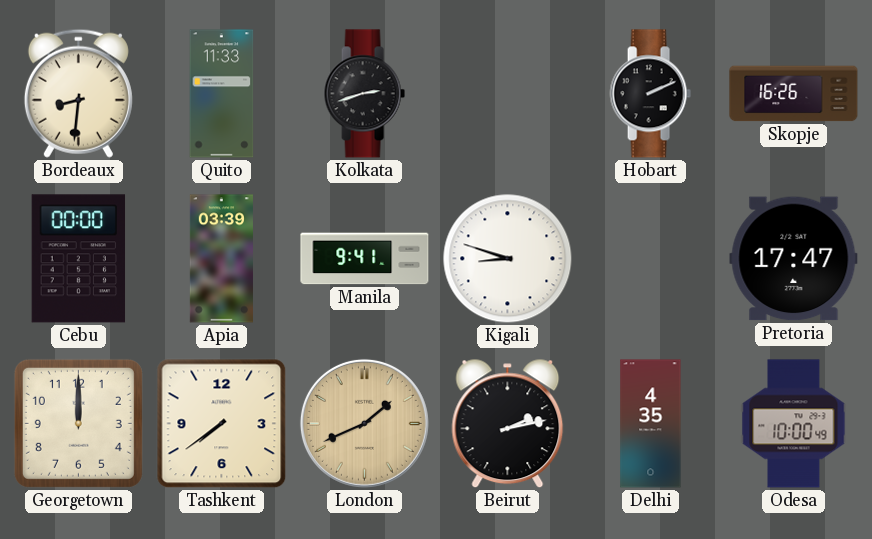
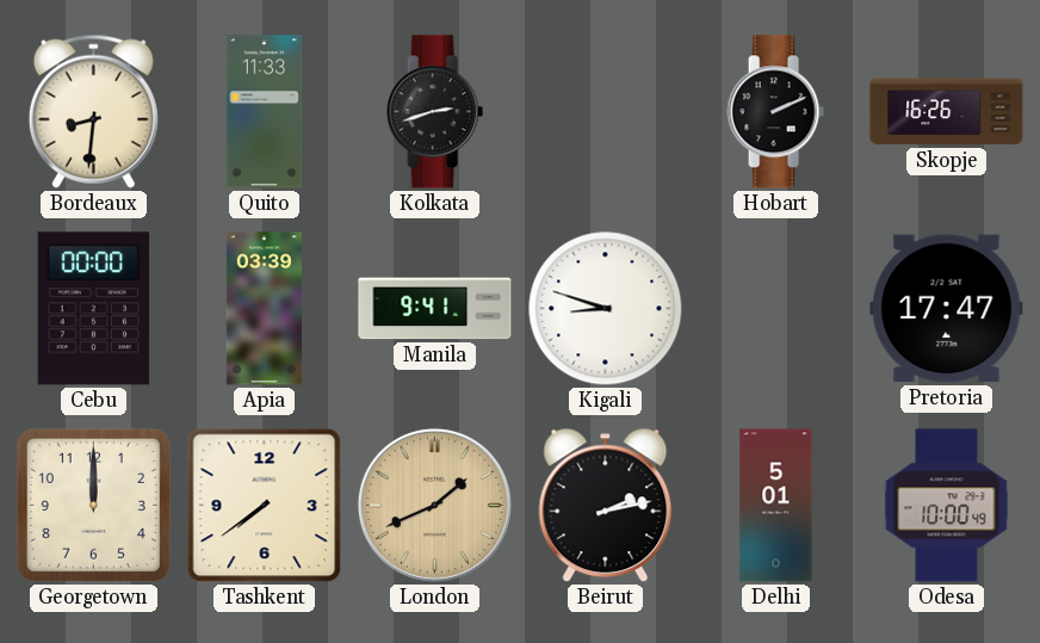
Delhi: 4:35 -> 5:01
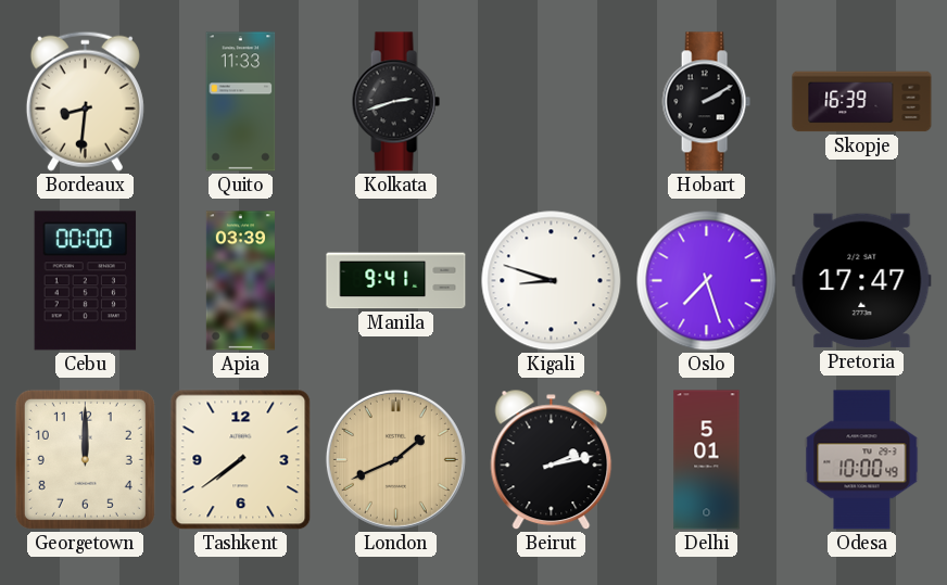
Hobart: 2:11 -> 2:10
Skopje: 16:26 -> 16:39
Oslo: none -> 7:27
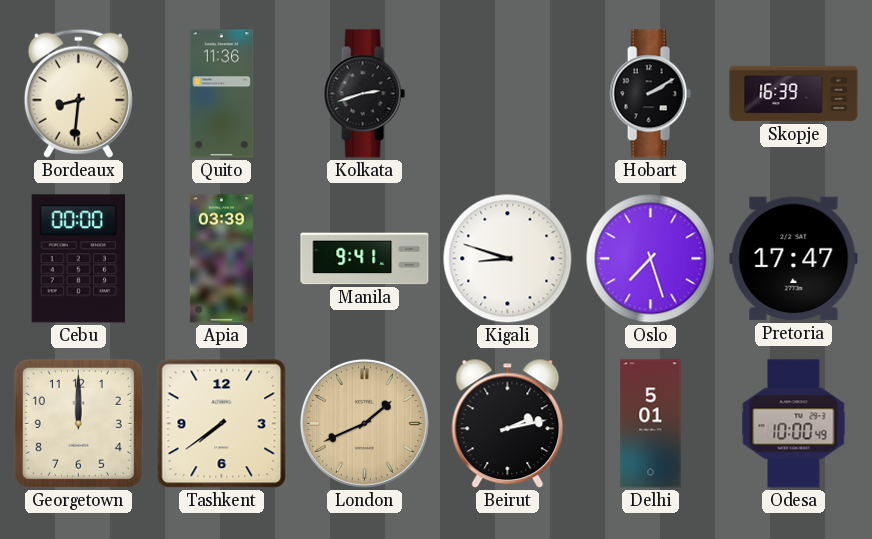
Quito: 11:33 -> 11:36
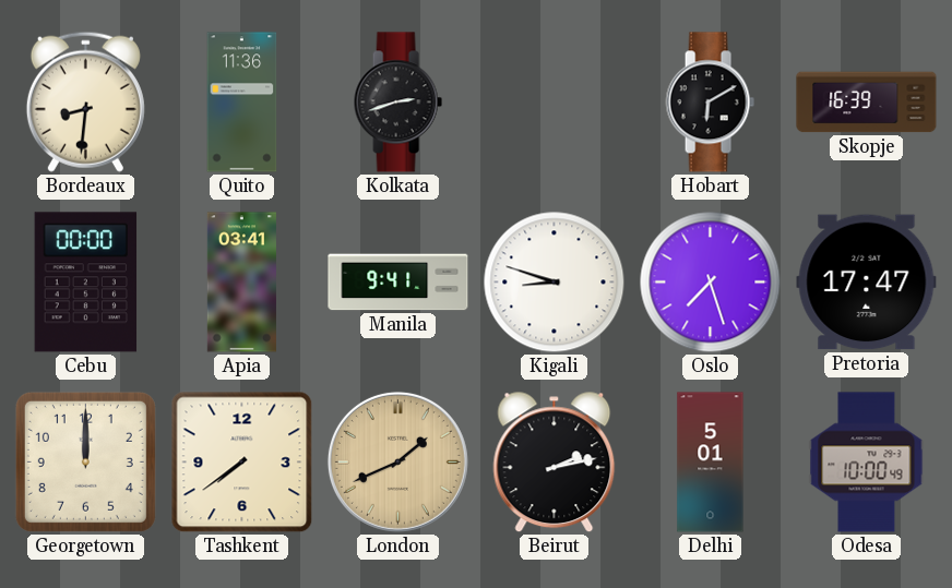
Hobart: 2:10 -> 6:10
Apia: 03:39 -> 03:41
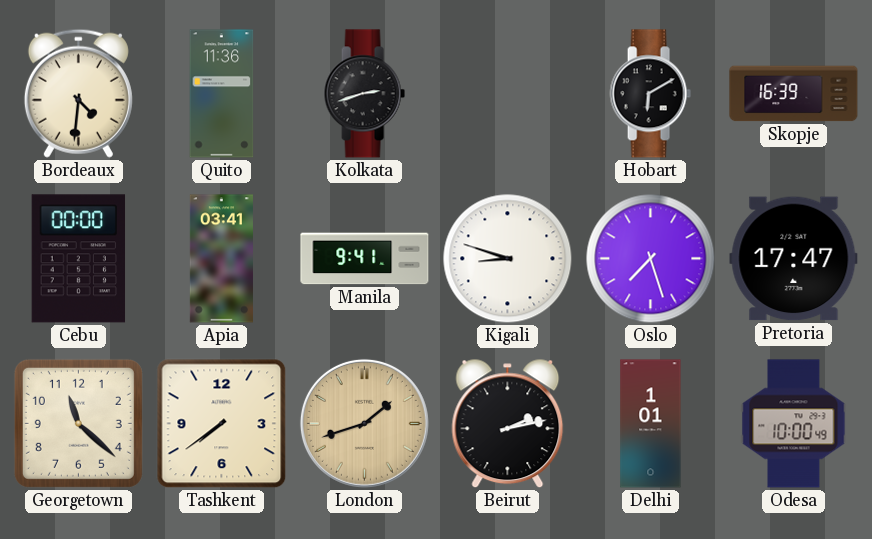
Bordeaux: 8:31 -> 4:31
Georgetown: 12:00 -> 11:22
London: 1:41 -> 1:42
Delhi: 5:01 -> 1:01
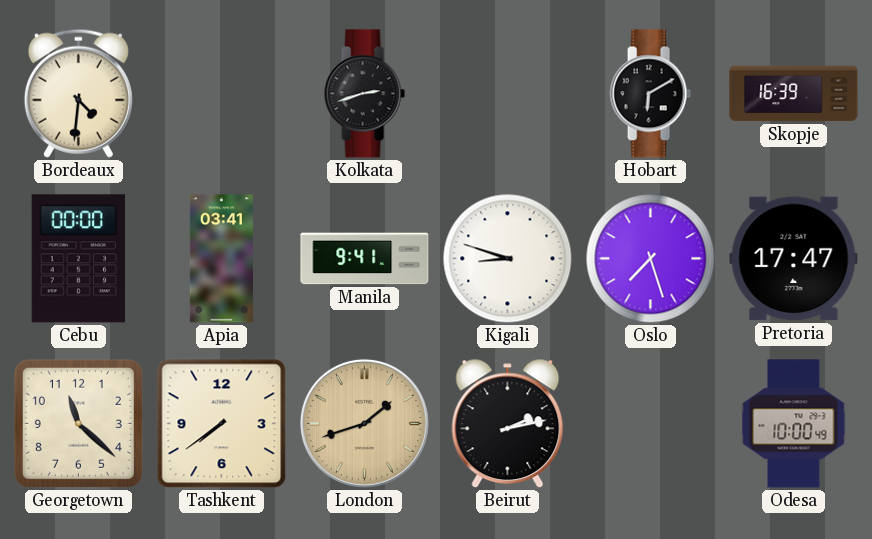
Quito: 11:36 -> none
Delhi: 1:01 -> none
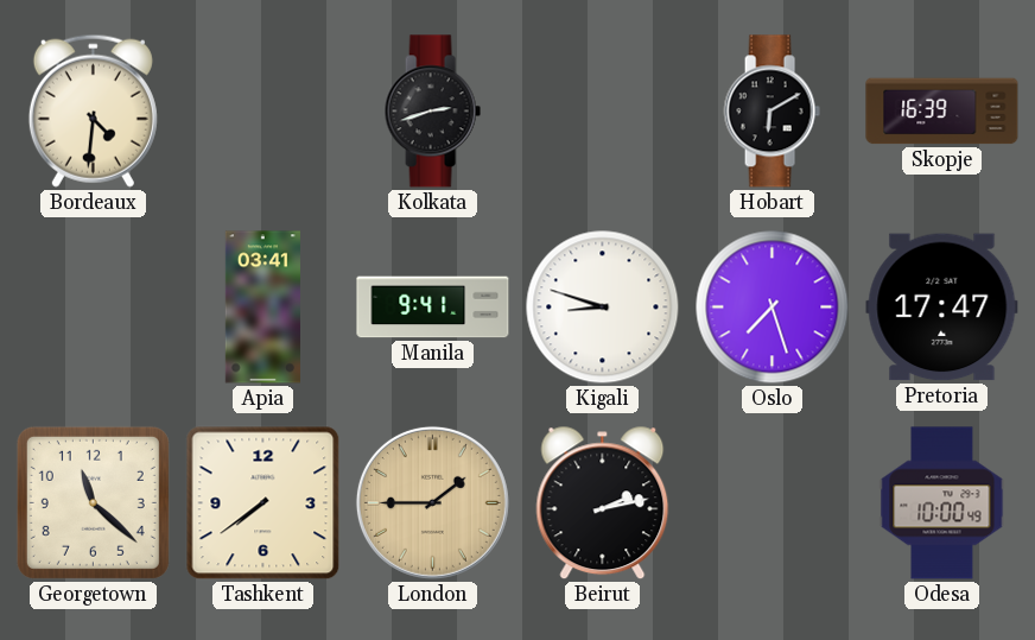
Cebu: 00:00 -> none
London: 1:42 -> 1:45
